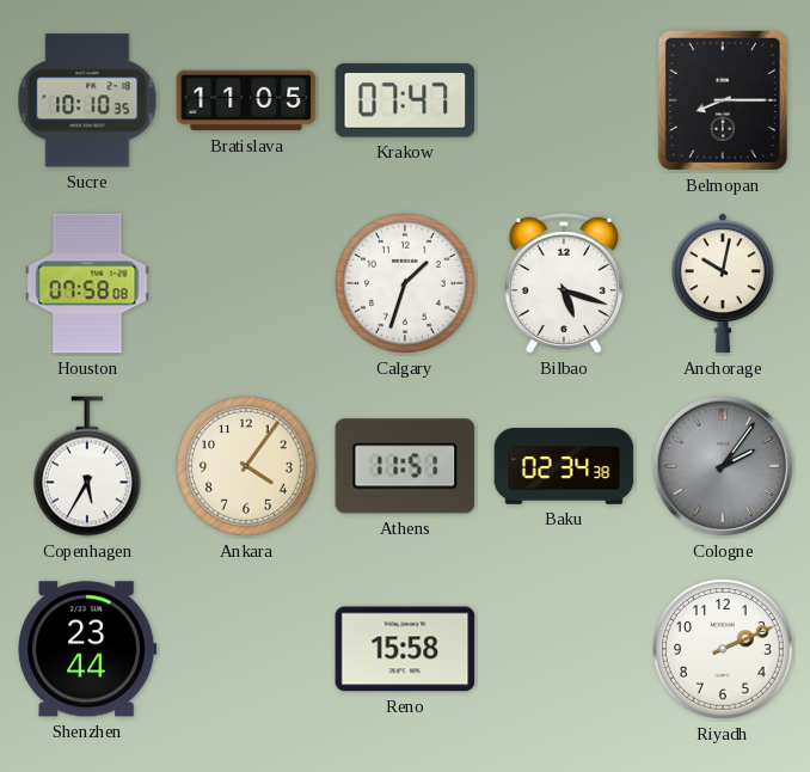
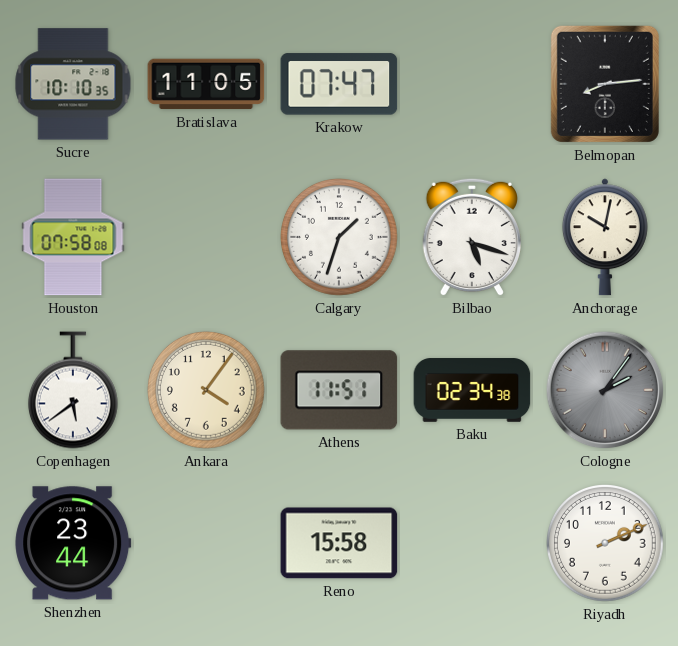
Belmopan: 8:15 -> 8:14
Copenhagen: 5:35 -> 5:39
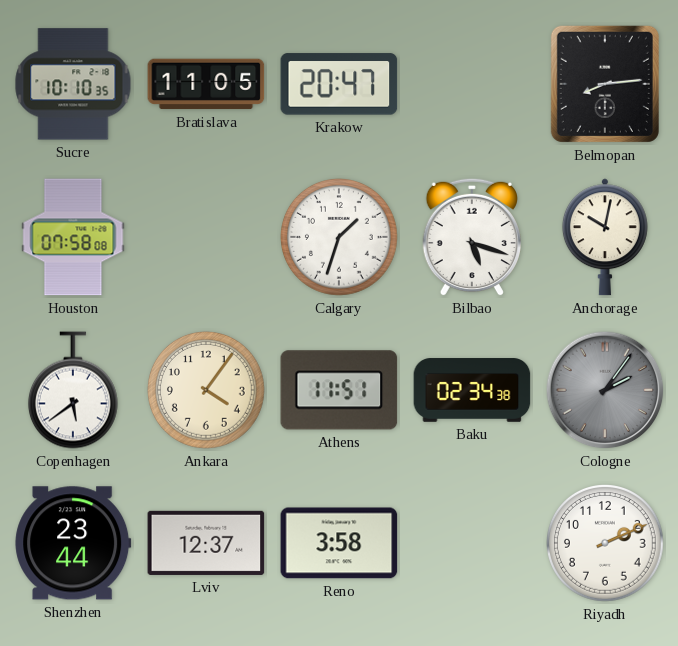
Krakow: 07:47 -> 20:47
Lviv: none -> 12:37
Reno: 15:58 -> 3:58
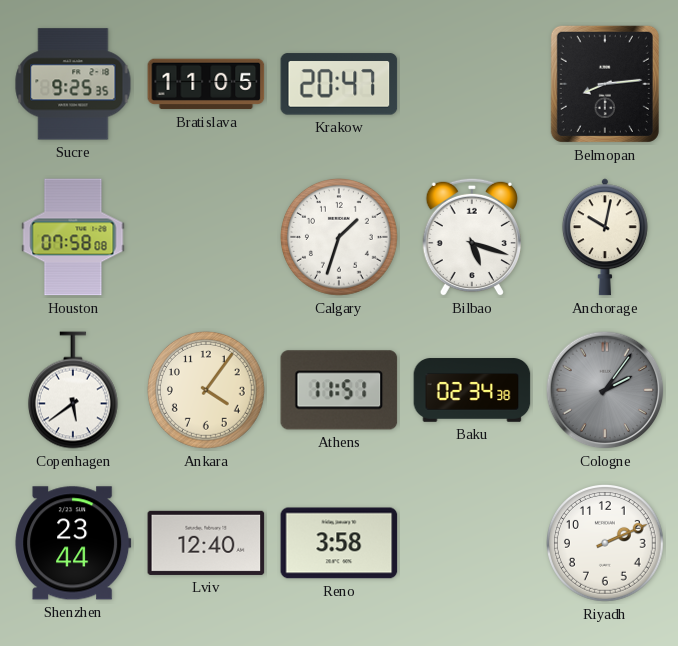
Sucre: 10:10 -> 9:25
Lviv: 12:37 -> 12:40
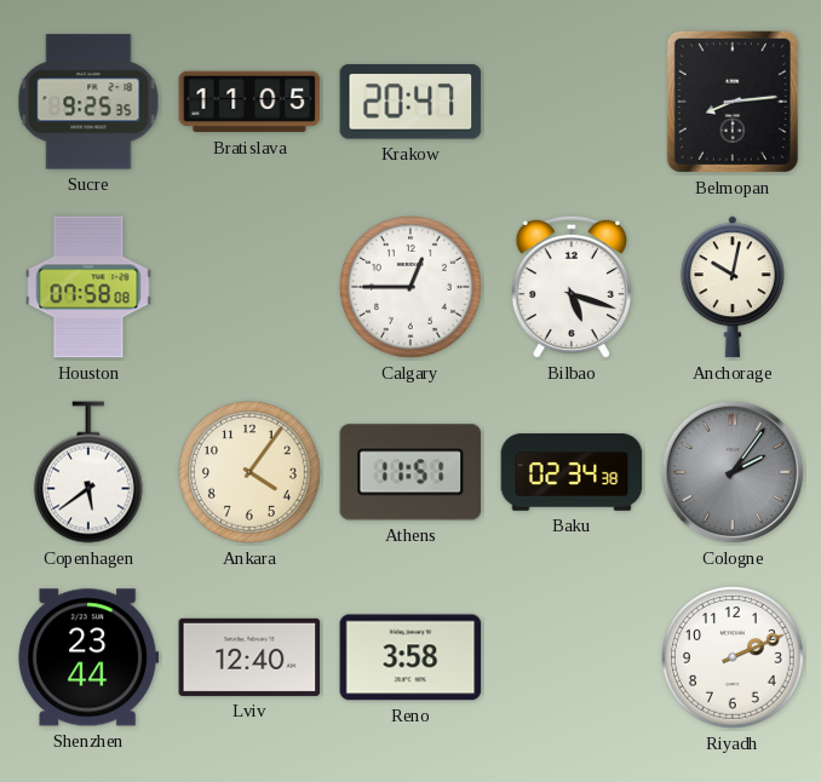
Calgary: 1:33 -> 12:45
